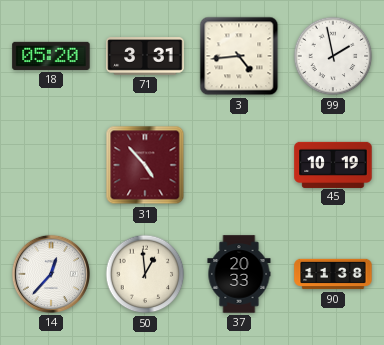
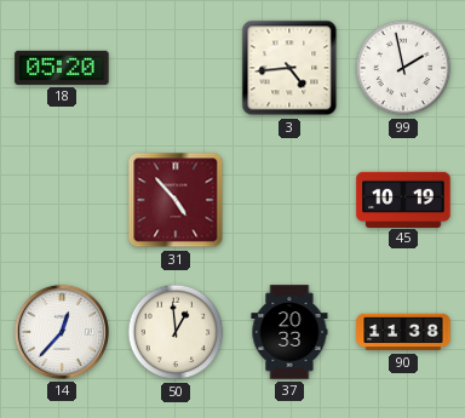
71: 3:31 -> none
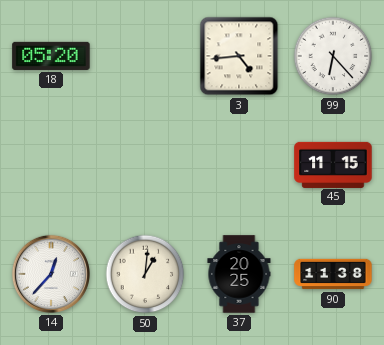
99: 1:58 -> 6:23
31: 4:53 -> none
45: 10:19 -> 11:15
50: 12:59 -> 1:01
37: 20:33 -> 20:25
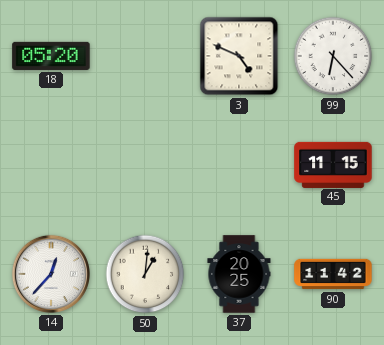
3: 4:44 -> 4:49
90: 11:38 -> 11:42
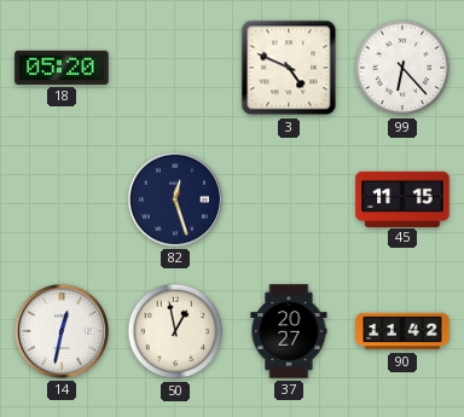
82: none -> 12:27
14: 12:37 -> 12:32
50: 1:01 -> 12:58
37: 20:25 -> 20:27
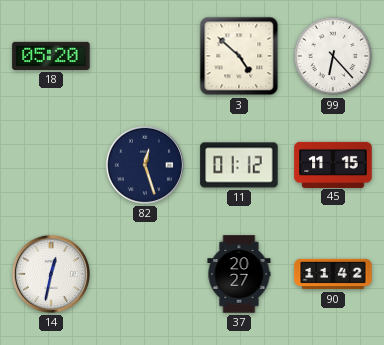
3: 4:49 -> 4:52
11: none -> 01:12
50: 12:58 -> none
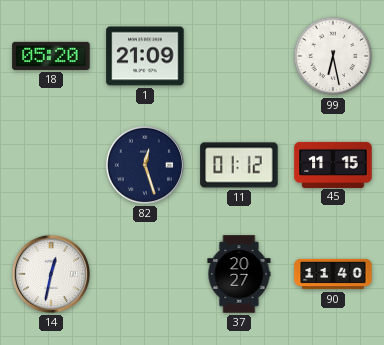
1: none -> 21:09
3: 4:52 -> none
99: 6:23 -> 6:28
90: 11:42 -> 11:40
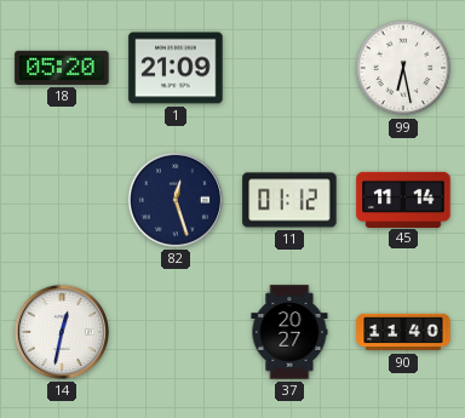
45: 11:15 -> 11:14
